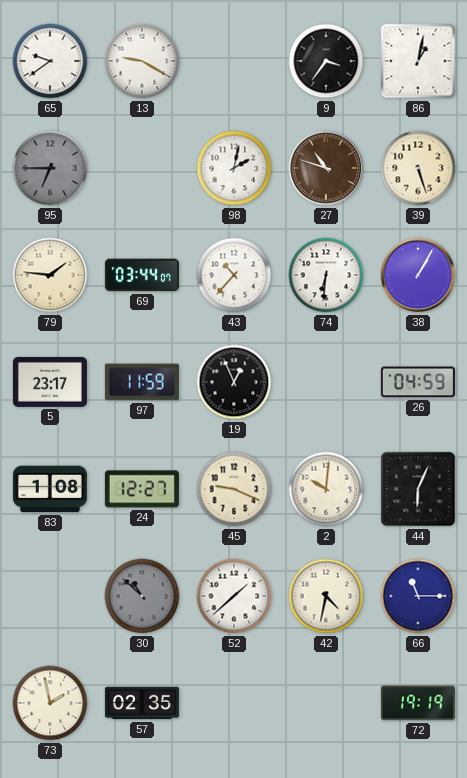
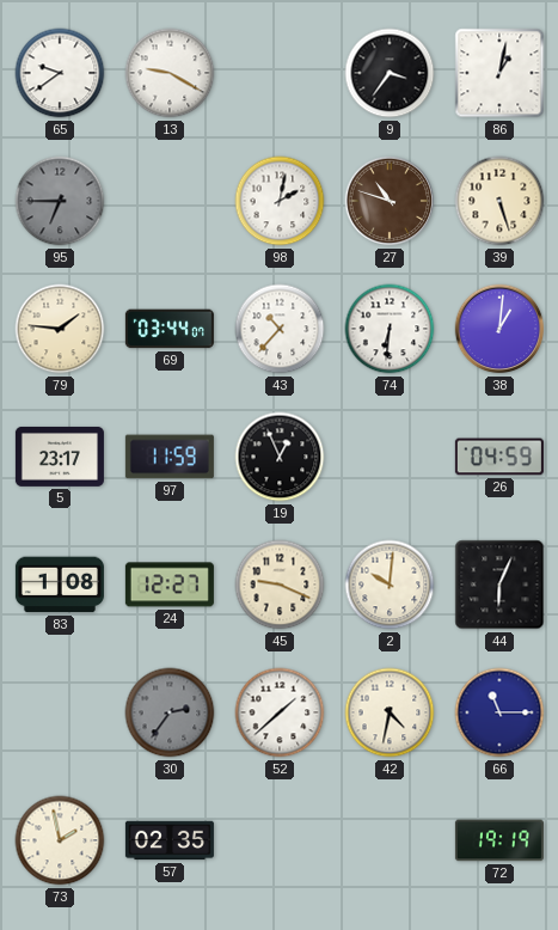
38: 1:05 -> 1:01
30: 10:52 -> 2:36
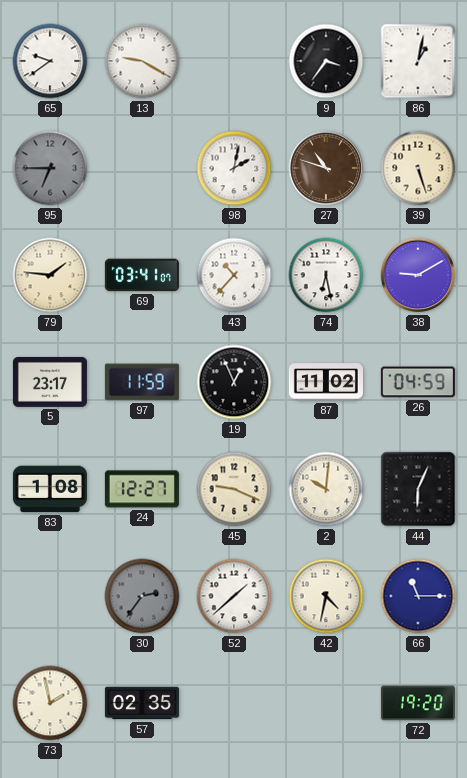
69: 03:44 -> 03:41
74: 6:31 -> 6:28
38: 1:01 -> 9:10
87: none -> 11:02
72: 19:19 -> 19:20
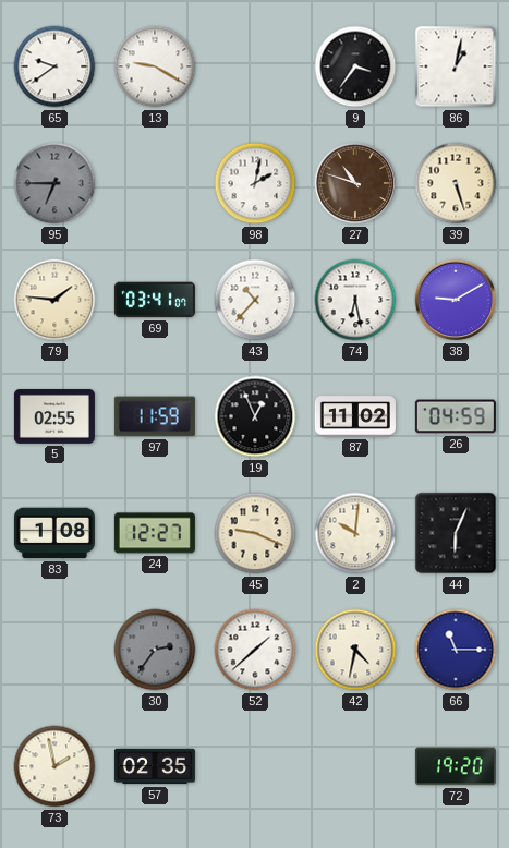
5: 23:17 -> 02:55
